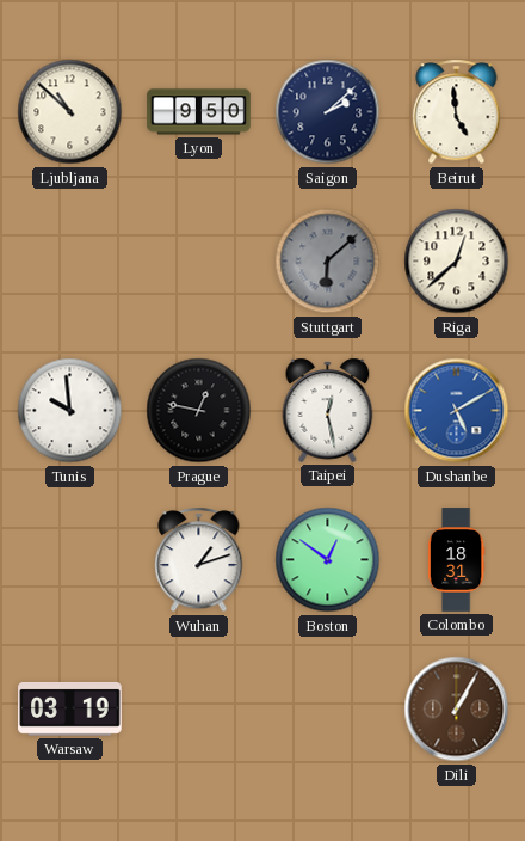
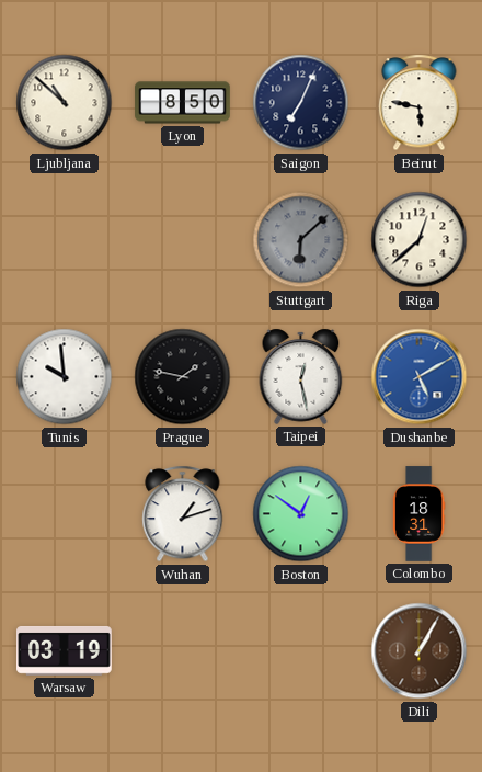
Lyon: 9:50 -> 8:50
Saigon: 2:08 -> 7:04
Beirut: 4:59 -> 5:47
Prague: 12:47 -> 1:47
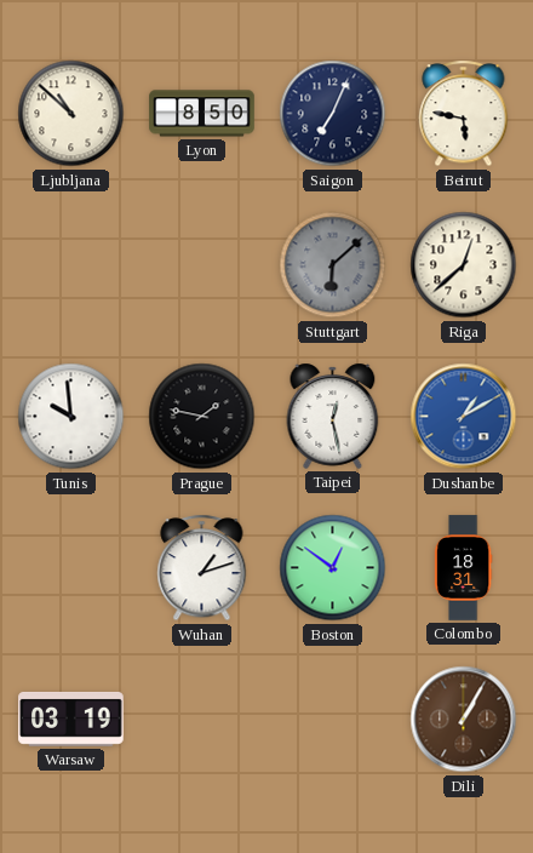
Dushanbe: 5:10 -> 1:10
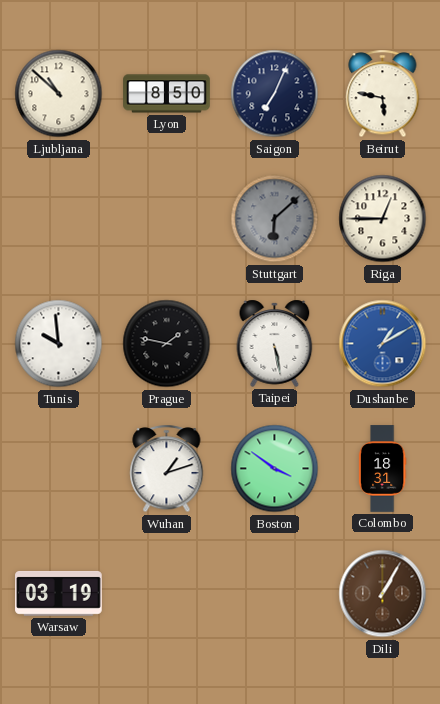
Riga: 12:38 -> 12:45
Taipei: 12:28 -> 5:28
Boston: 12:51 -> 3:51
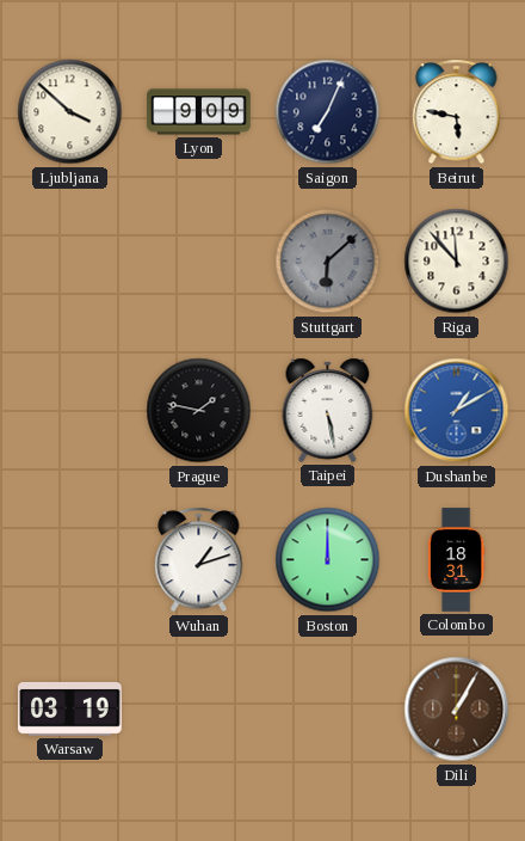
Ljubljana: 10:52 -> 3:52
Lyon: 8:50 -> 9:09
Riga: 12:45 -> 11:53
Tunis: 9:59 -> none
Boston: 3:51 -> 12:00
